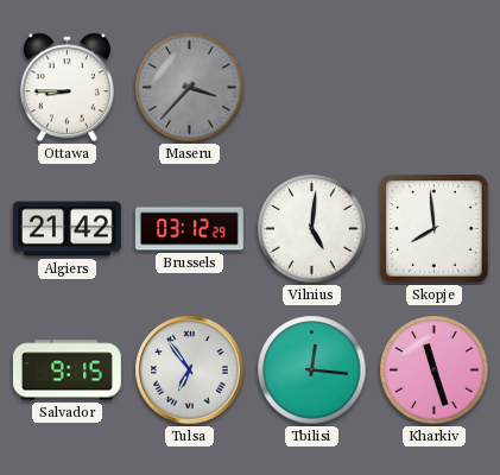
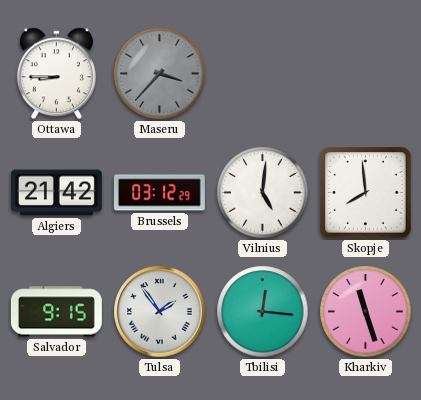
Tulsa: 6:54 -> 1:54
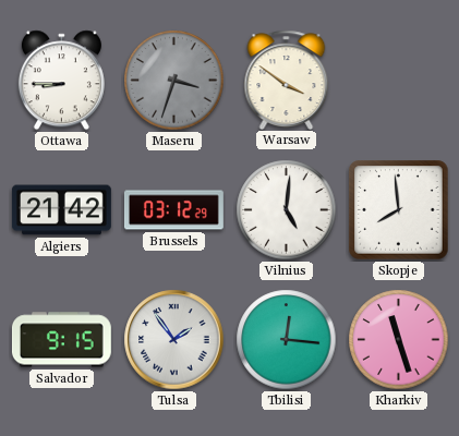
Maseru: 3:37 -> 3:33
Warsaw: none -> 3:51
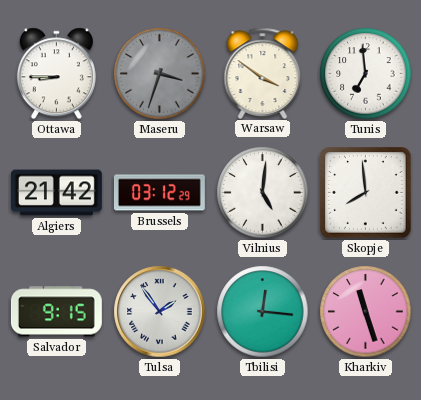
Tunis: none -> 6:59
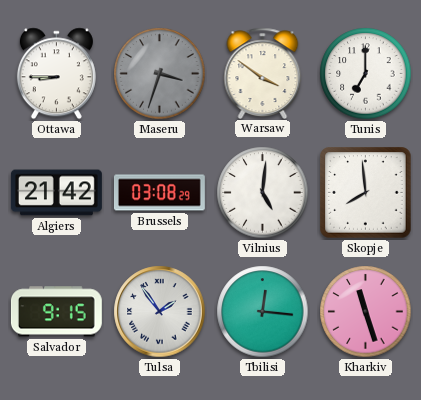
Tunis: 6:59 -> 7:00
Brussels: 03:12 -> 03:08
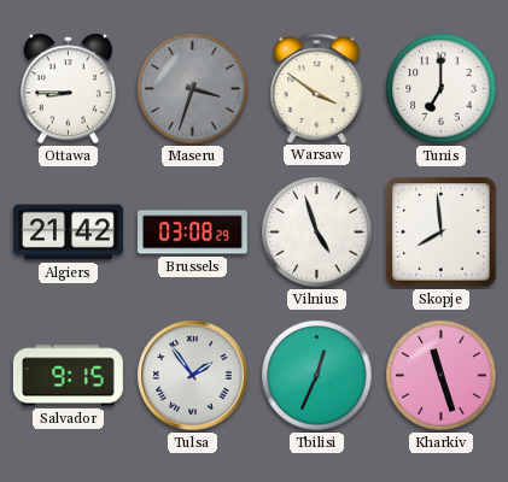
Vilnius: 5:01 -> 4:57
Tbilisi: 12:16 -> 12:34
